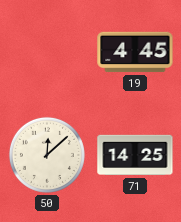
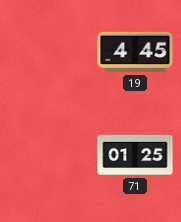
50: 12:08 -> none
71: 14:25 -> 01:25
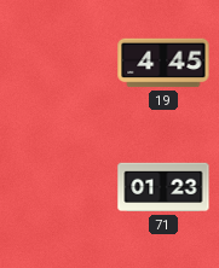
71: 01:25 -> 01:23
